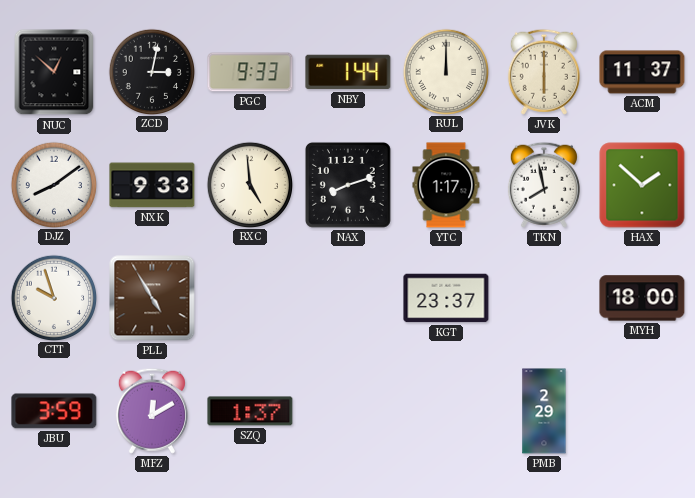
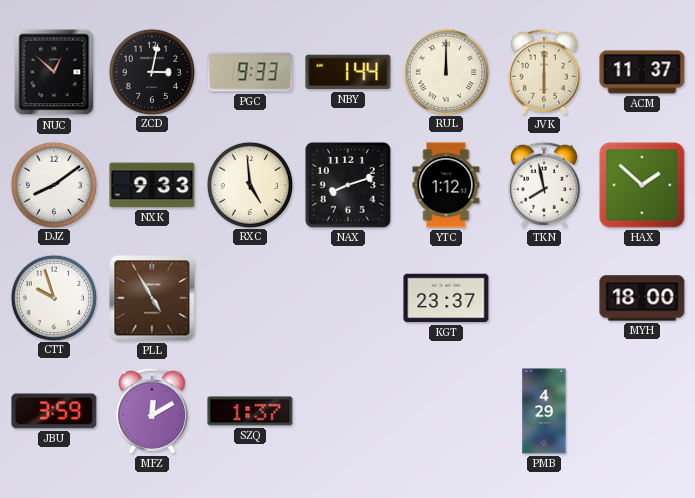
YTC: 1:17 -> 1:12
PMB: 2:29 -> 4:29
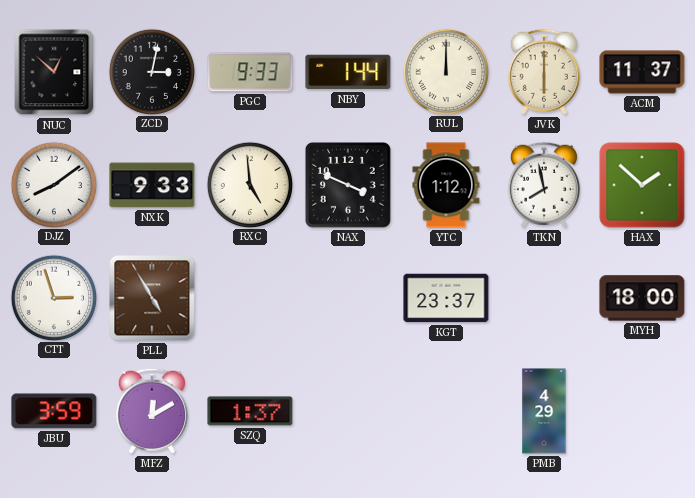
NAX: 8:12 -> 3:49
CTT: 9:57 -> 2:57
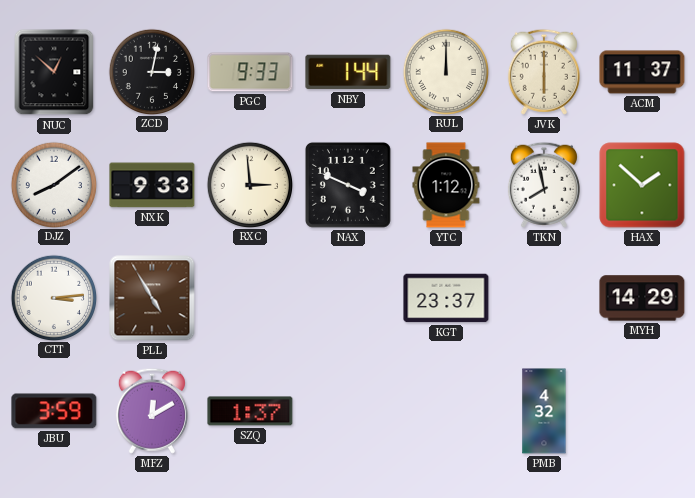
RXC: 4:59 -> 2:59
CTT: 2:57 -> 3:14
MYH: 18:00 -> 14:29
PMB: 4:29 -> 4:32
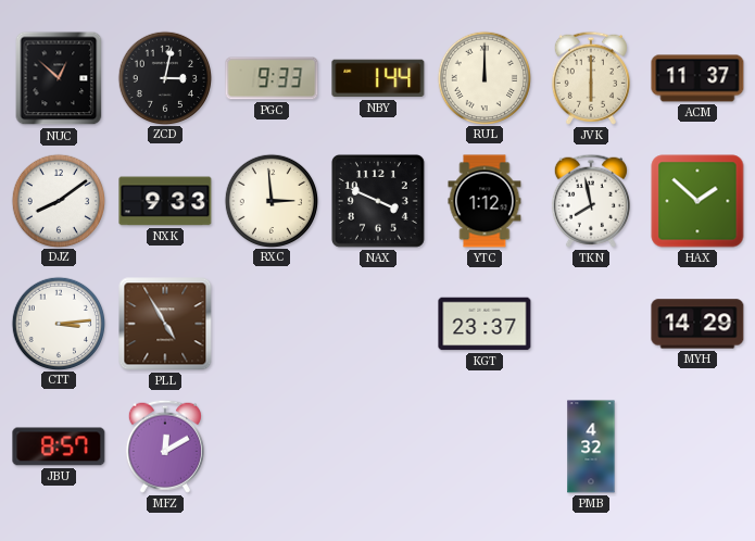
JBU: 3:59 -> 8:57
SZQ: 1:37 -> none
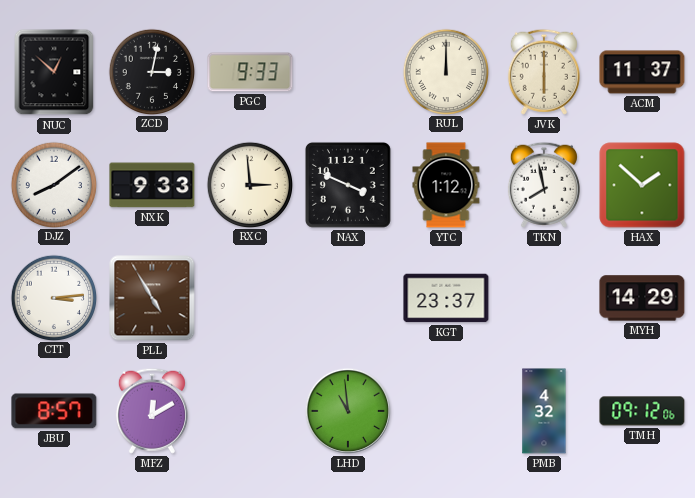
NBY: 1:44 -> none
LHD: none -> 10:59
TMH: none -> 09:12
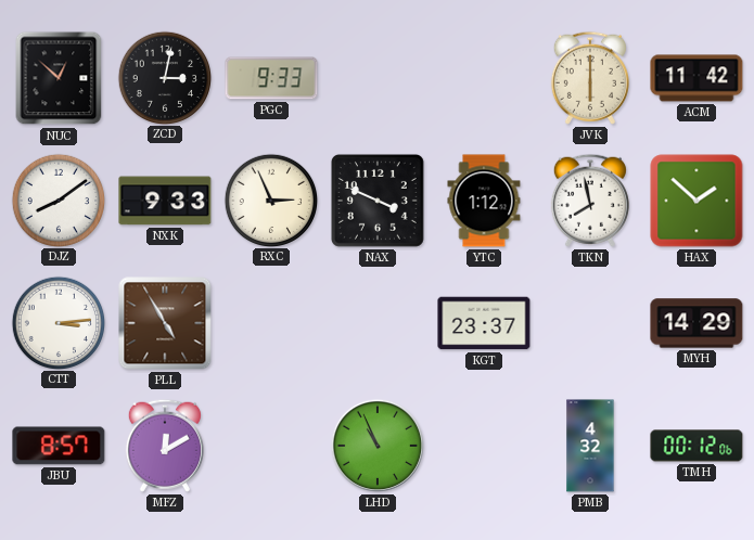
RUL: 12:00 -> none
ACM: 11:37 -> 11:42
RXC: 2:59 -> 2:56
LHD: 10:59 -> 10:56
TMH: 09:12 -> 00:12
